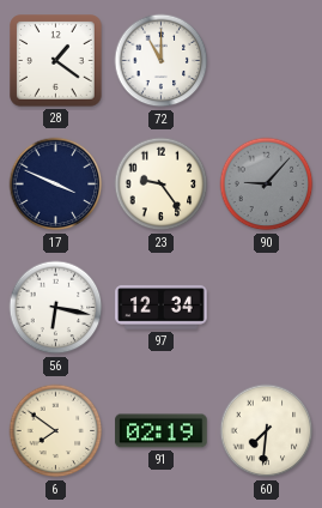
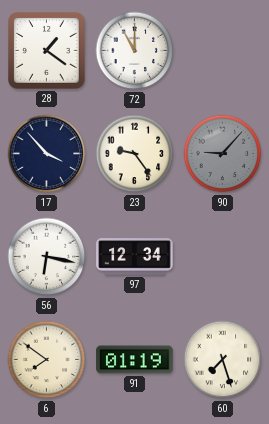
17: 3:49 -> 3:53
91: 02:19 -> 01:19
60: 7:31 -> 7:27
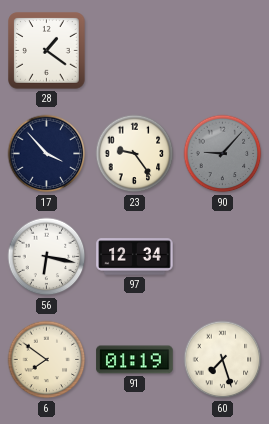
72: 11:00 -> none
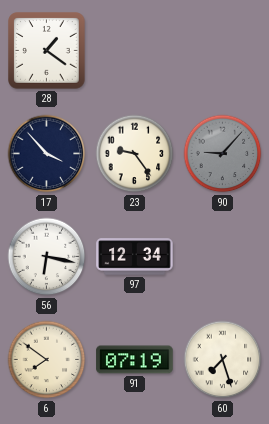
91: 01:19 -> 07:19
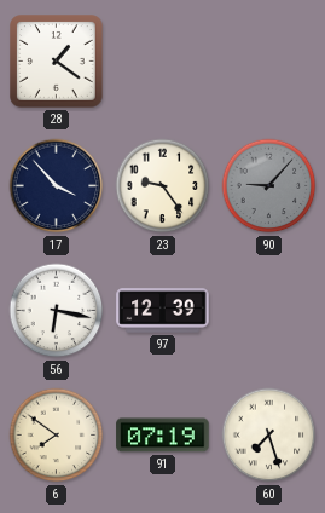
97: 12:34 -> 12:39
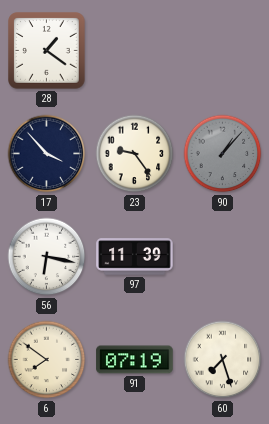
90: 9:07 -> 1:07
97: 12:39 -> 11:39
